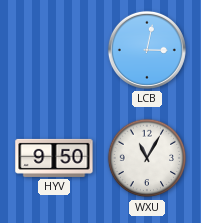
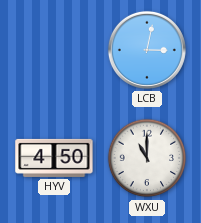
HYV: 9:50 -> 4:50
WXU: 11:05 -> 11:00
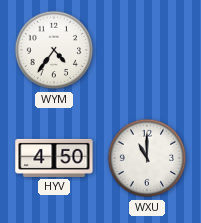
WYM: none -> 4:36
LCB: 3:02 -> none
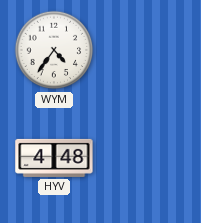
HYV: 4:50 -> 4:48
WXU: 11:00 -> none
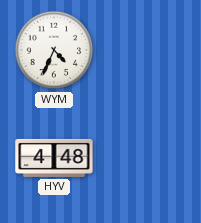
WYM: 4:36 -> 4:34
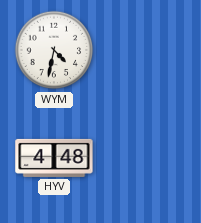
WYM: 4:34 -> 4:32
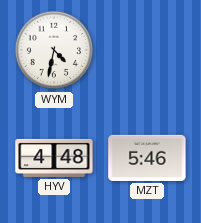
MZT: none -> 5:46
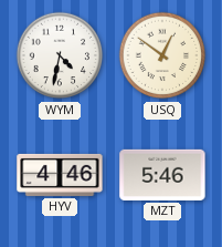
USQ: none -> 12:51
HYV: 4:48 -> 4:46
